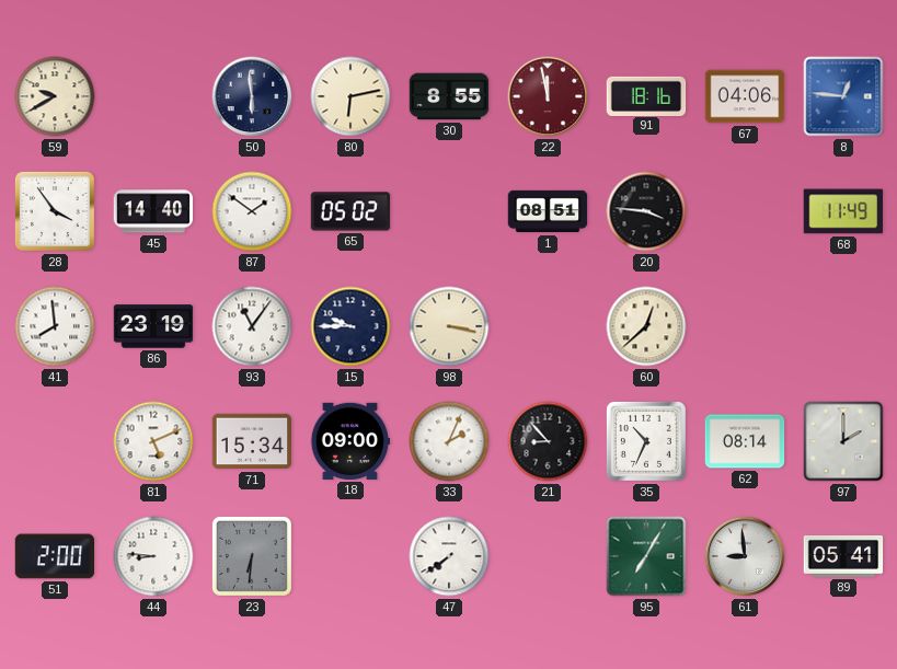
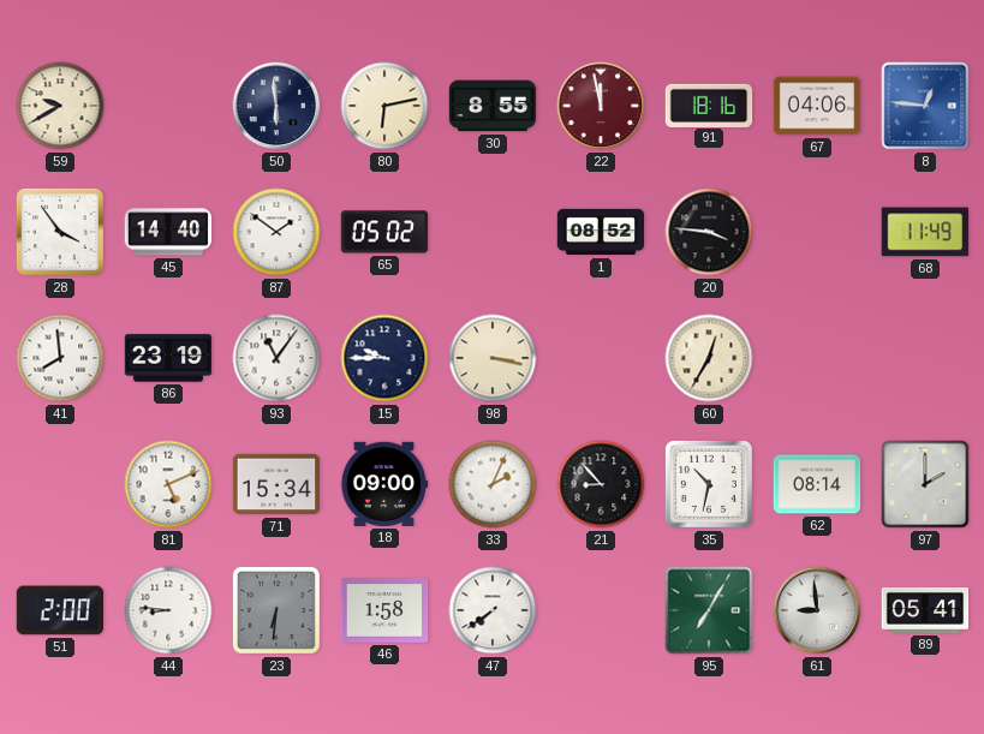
1: 08:51 -> 08:52
60: 12:38 -> 12:35
35: 10:34 -> 10:32
46: none -> 1:58
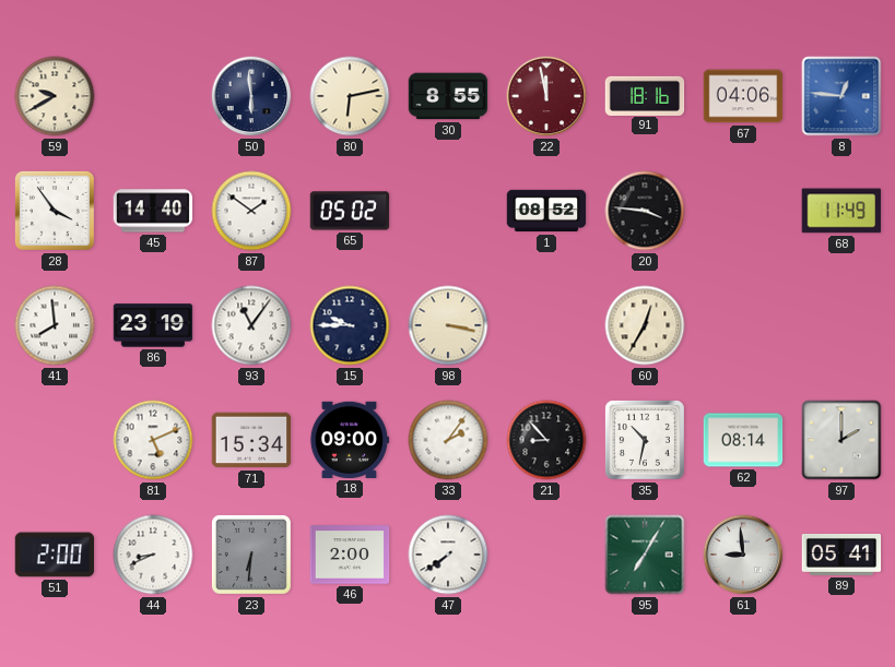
33: 2:04 -> 2:06
44: 8:46 -> 8:41
46: 1:58 -> 2:00
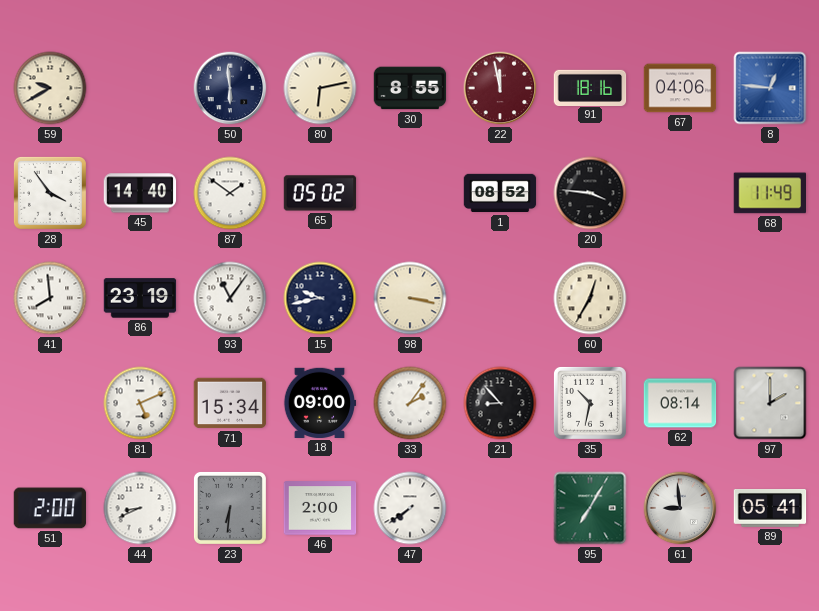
15: 9:45 -> 9:43
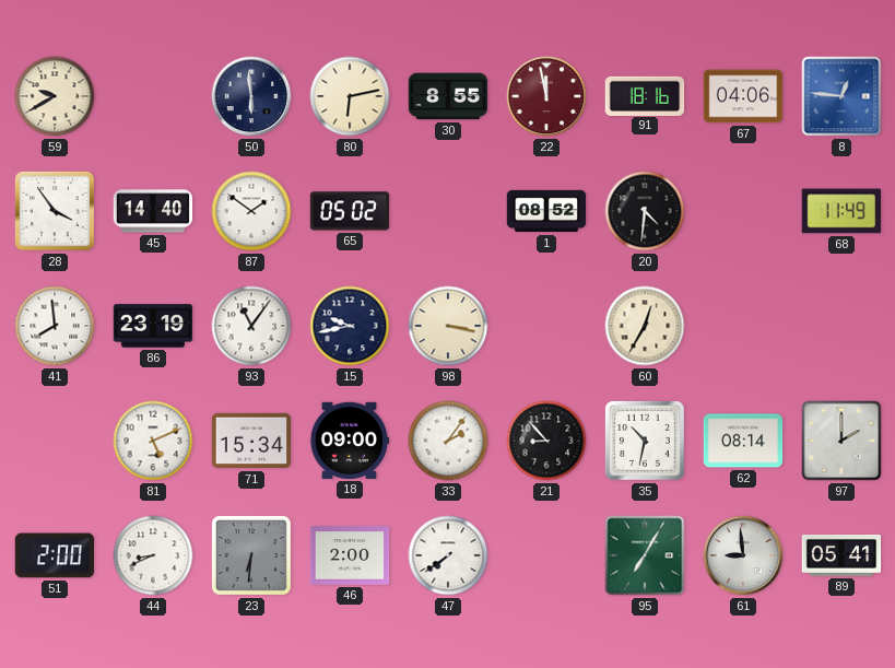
20: 3:46 -> 4:31
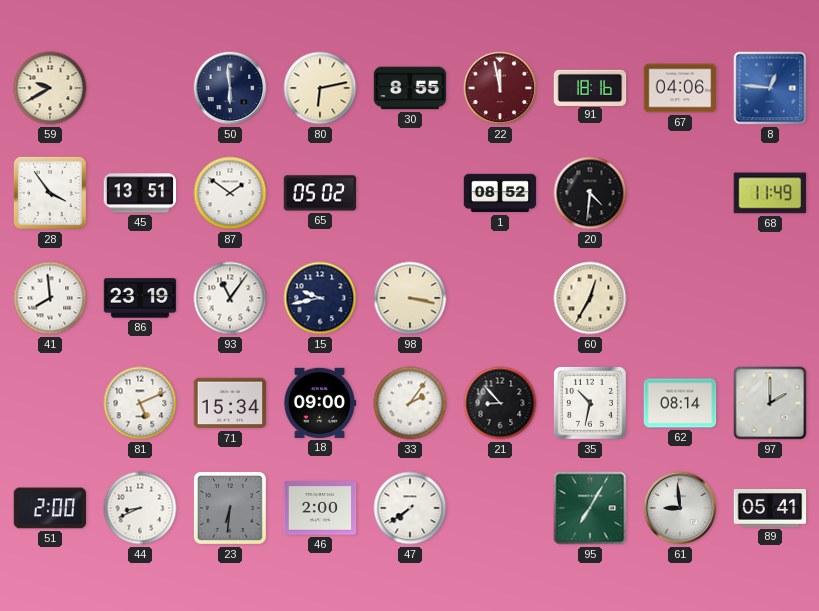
45: 14:40 -> 13:51
